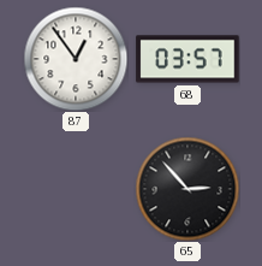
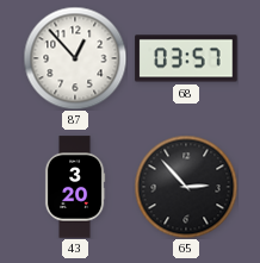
87: 12:54 -> 12:53
43: none -> 3:20
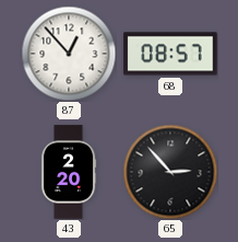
68: 03:57 -> 08:57
43: 3:20 -> 2:20
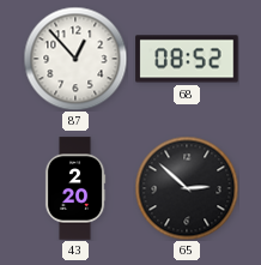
68: 08:57 -> 08:52
65: 2:53 -> 2:52
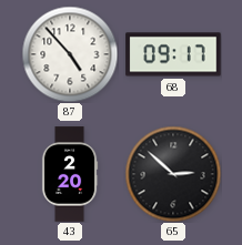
87: 12:53 -> 4:53
68: 08:52 -> 09:17
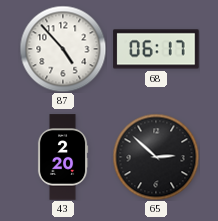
68: 09:17 -> 06:17
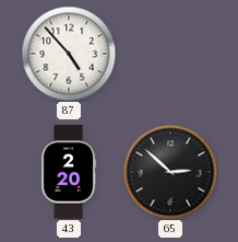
68: 06:17 -> none
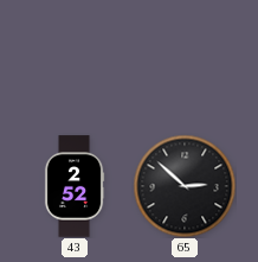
87: 4:53 -> none
43: 2:20 -> 2:52
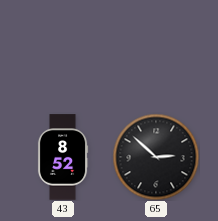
43: 2:52 -> 8:52
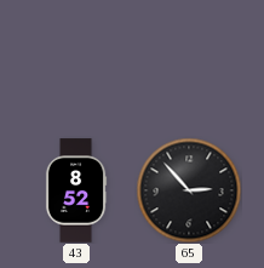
65: 2:52 -> 2:53
